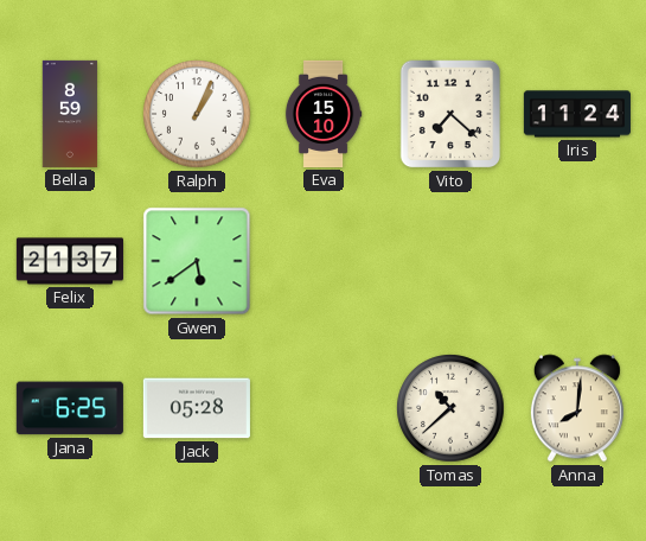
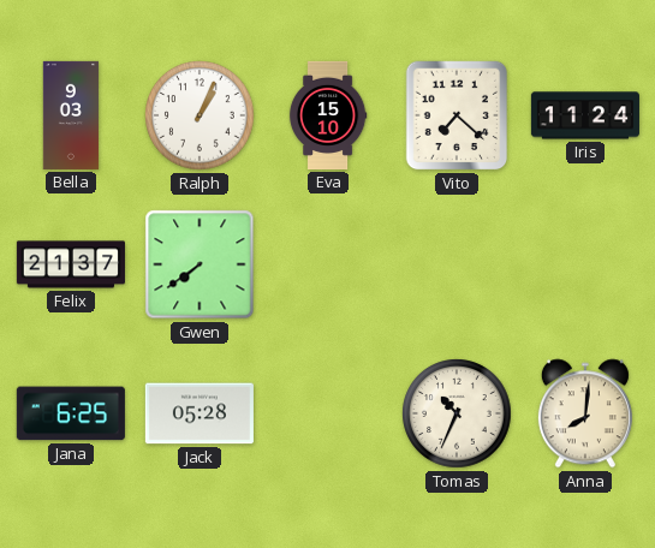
Bella: 8:59 -> 9:03
Gwen: 5:39 -> 7:39
Tomas: 10:38 -> 10:34
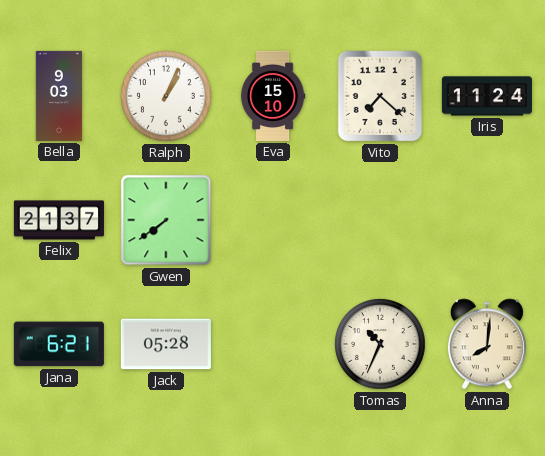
Jana: 6:25 -> 6:21
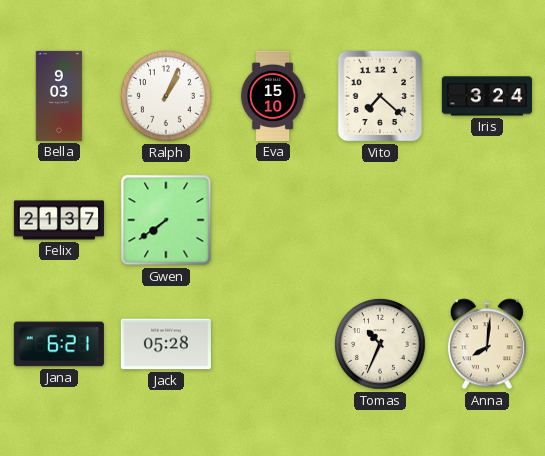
Iris: 11:24 -> 3:24
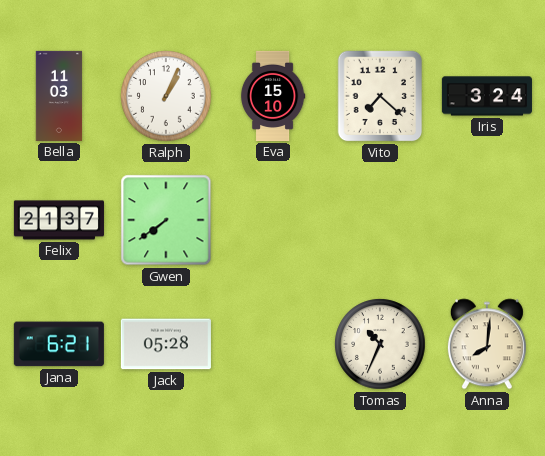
Bella: 9:03 -> 11:03
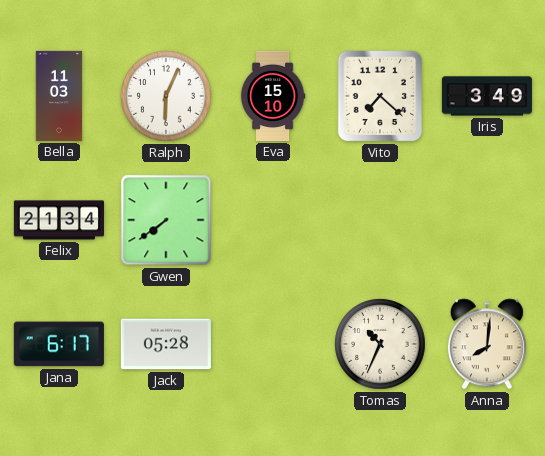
Ralph: 1:04 -> 6:04
Iris: 3:24 -> 3:49
Felix: 21:37 -> 21:34
Jana: 6:21 -> 6:17
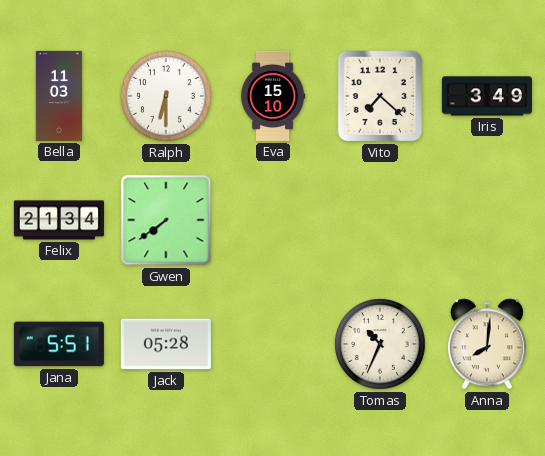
Ralph: 6:04 -> 6:30
Jana: 6:17 -> 5:51
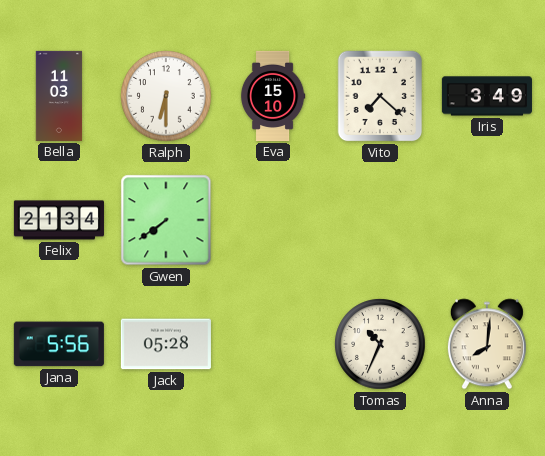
Jana: 5:51 -> 5:56
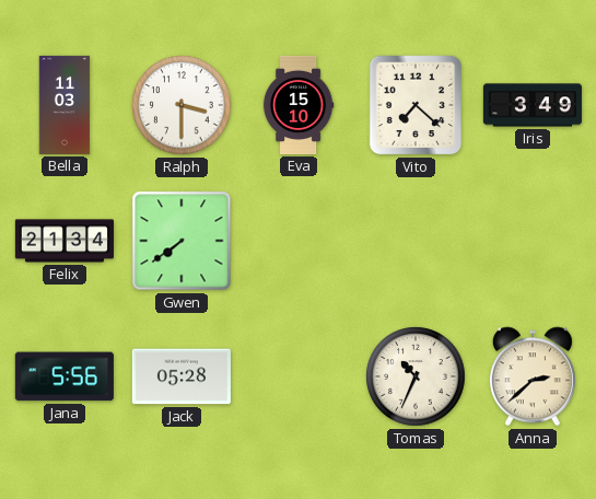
Ralph: 6:30 -> 3:30
Anna: 8:01 -> 2:38
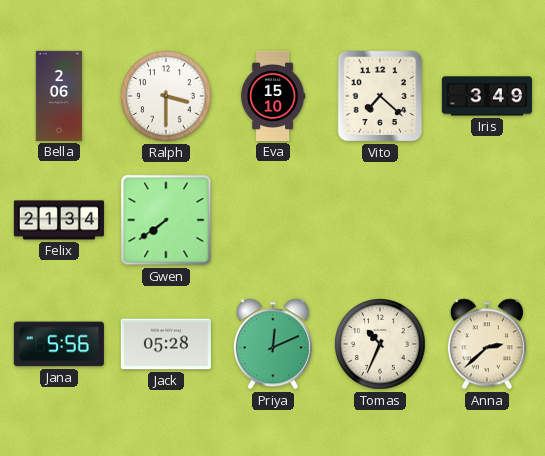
Bella: 11:03 -> 2:06
Priya: none -> 12:11
